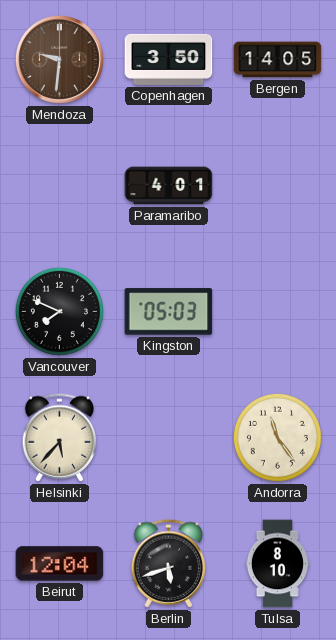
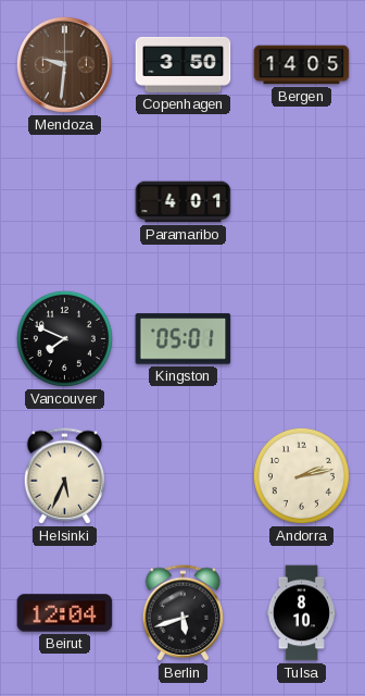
Kingston: 05:03 -> 05:01
Helsinki: 5:37 -> 5:34
Andorra: 11:24 -> 2:13
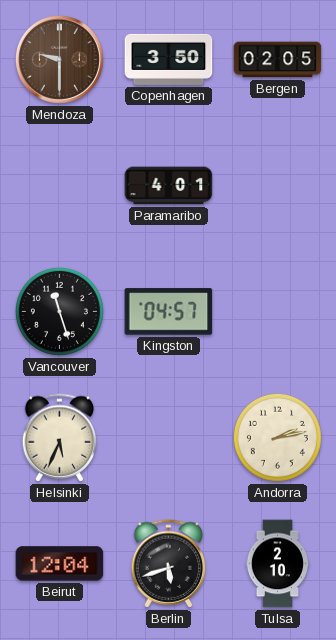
Mendoza: 9:31 -> 9:30
Bergen: 14:05 -> 02:05
Vancouver: 7:49 -> 11:27
Kingston: 05:01 -> 04:57
Tulsa: 8:10 -> 2:10
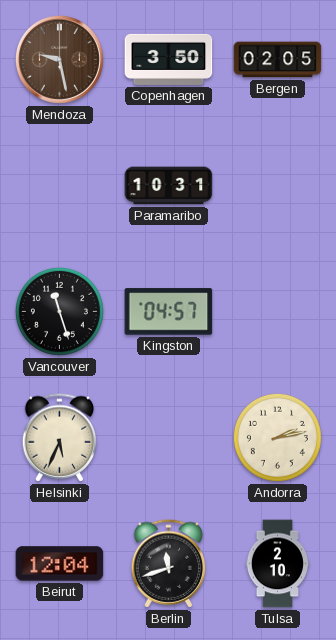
Mendoza: 9:30 -> 9:28
Paramaribo: 4:01 -> 10:31
Berlin: 5:42 -> 11:42
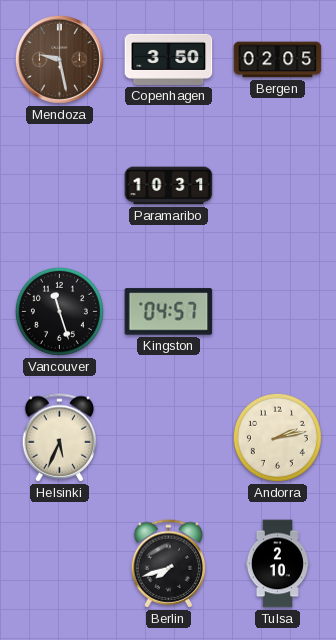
Beirut: 12:04 -> none
Berlin: 11:42 -> 7:42
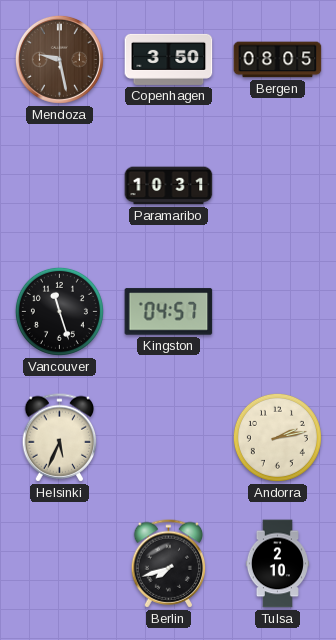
Bergen: 02:05 -> 08:05
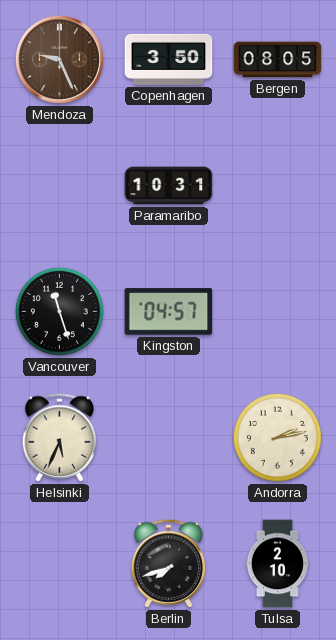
Mendoza: 9:28 -> 9:26
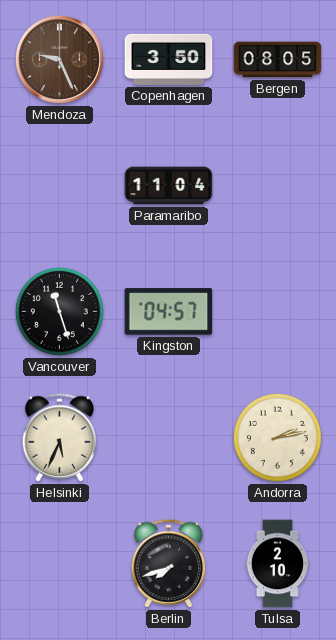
Paramaribo: 10:31 -> 11:04
